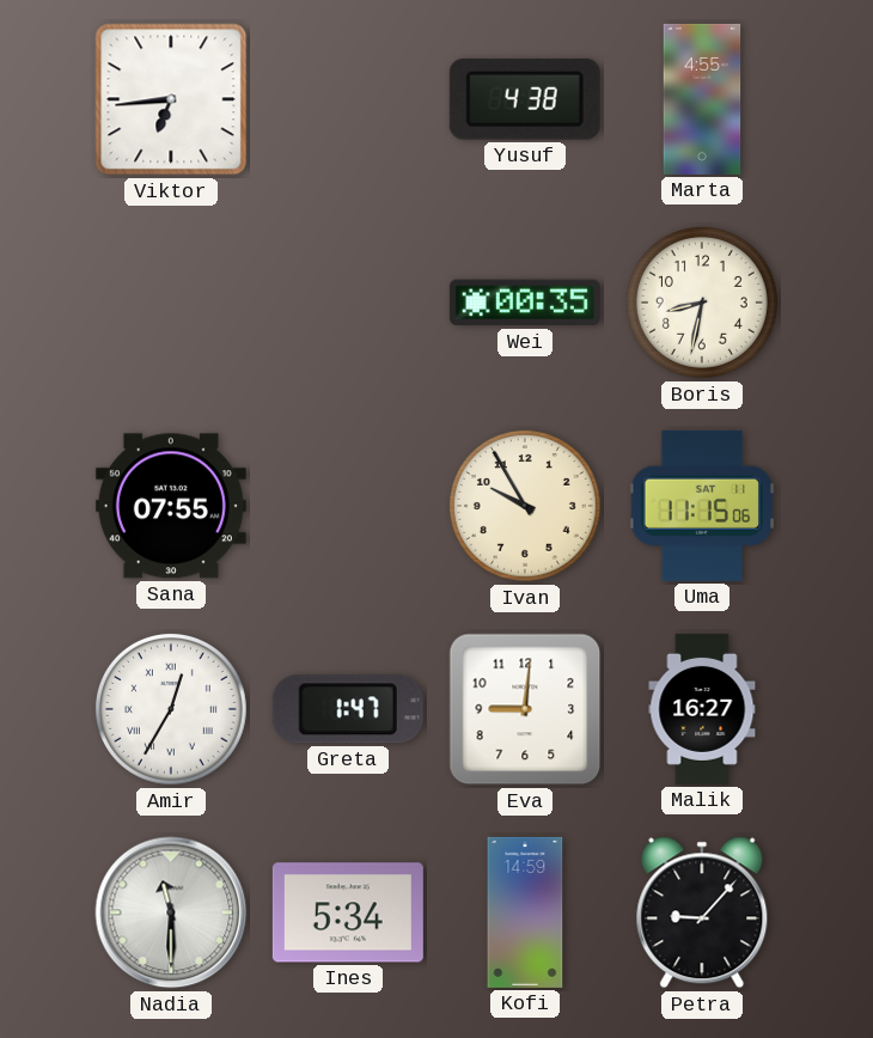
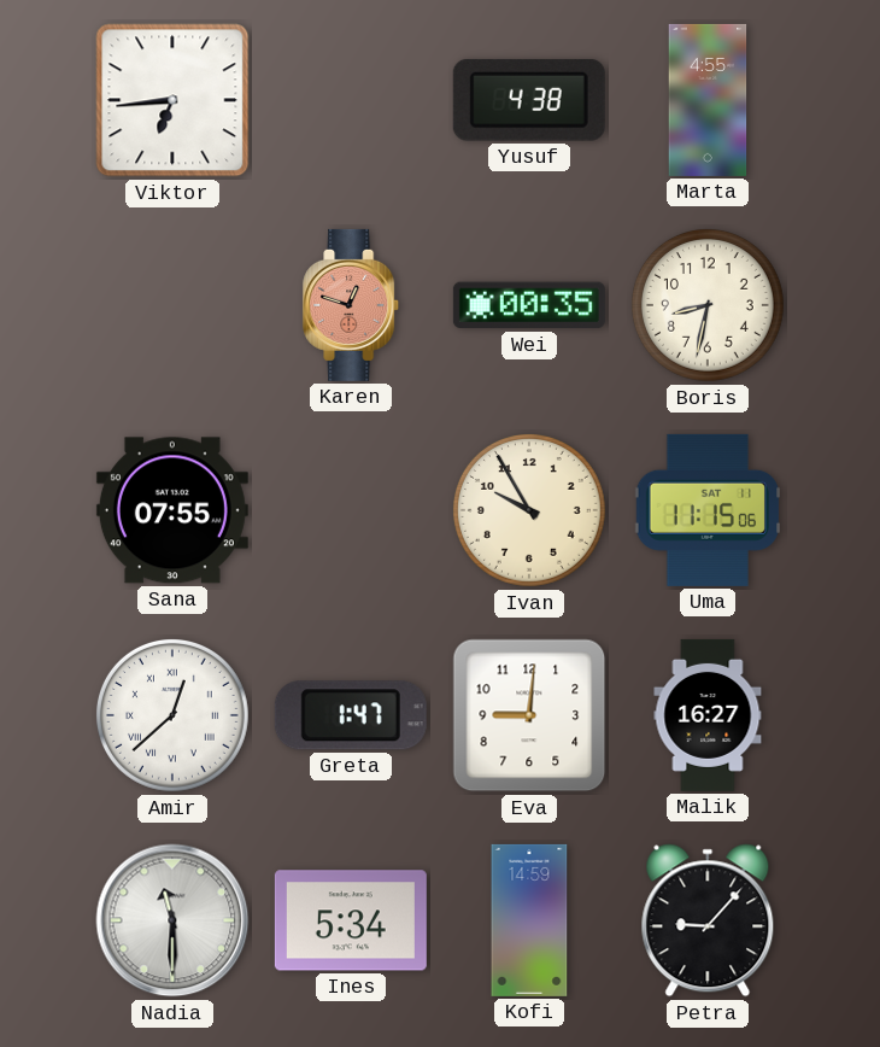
Karen: none -> 12:48
Amir: 12:35 -> 12:38
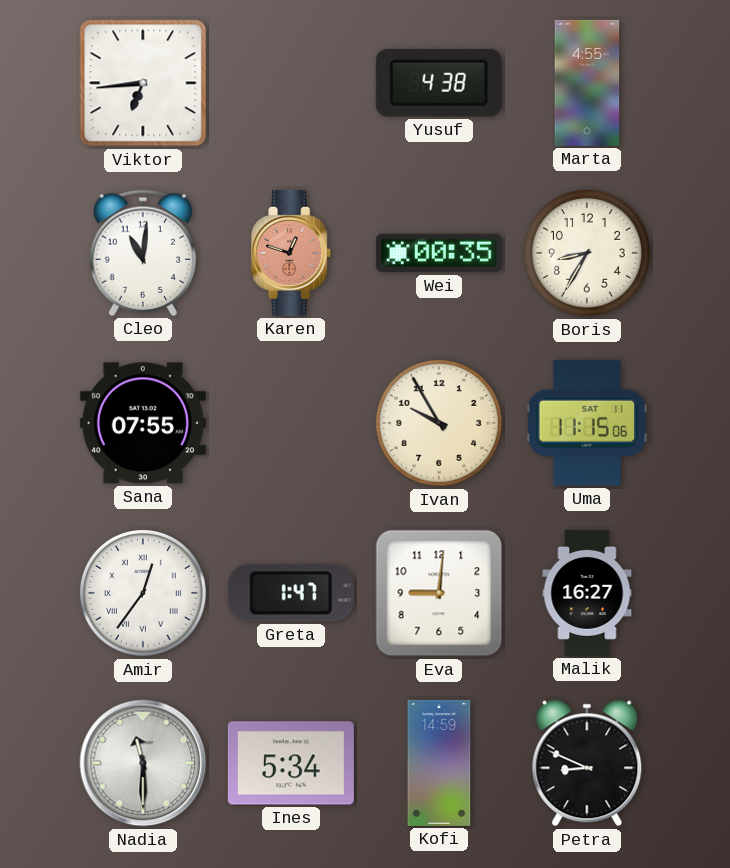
Cleo: none -> 11:01
Boris: 8:32 -> 8:35
Amir: 12:38 -> 12:36
Petra: 9:07 -> 8:49
